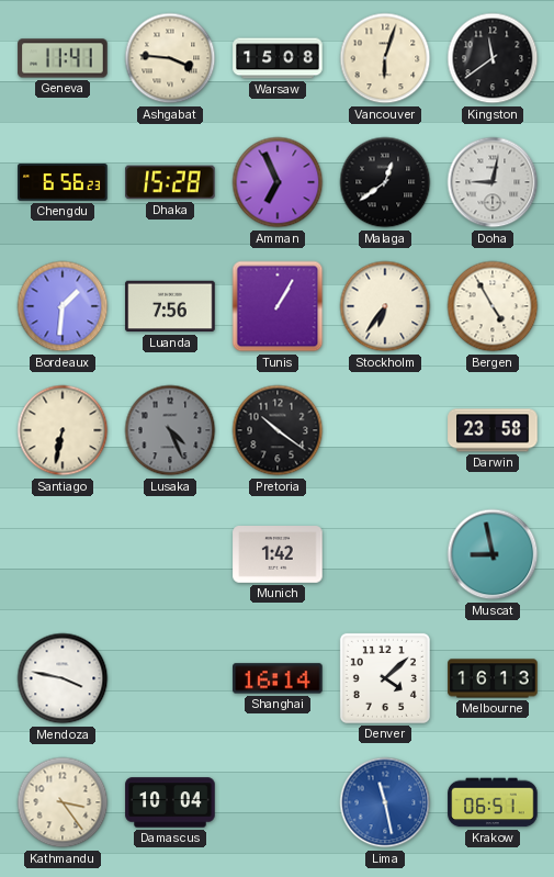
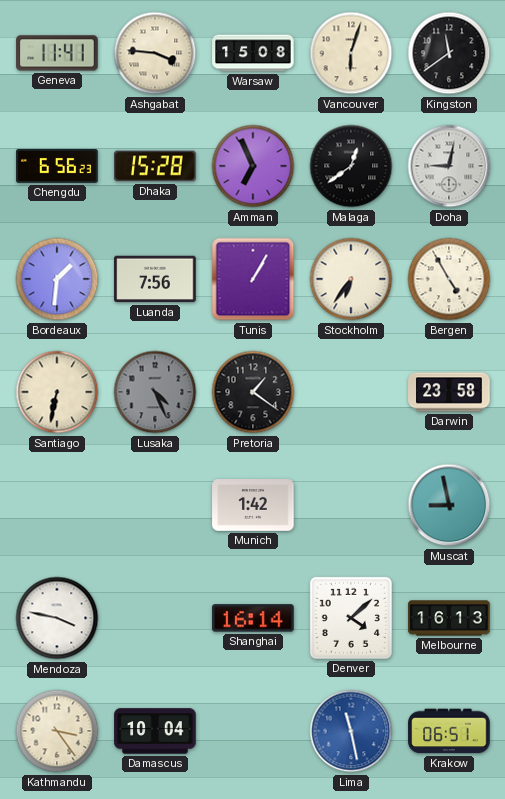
Pretoria: 10:21 -> 1:21
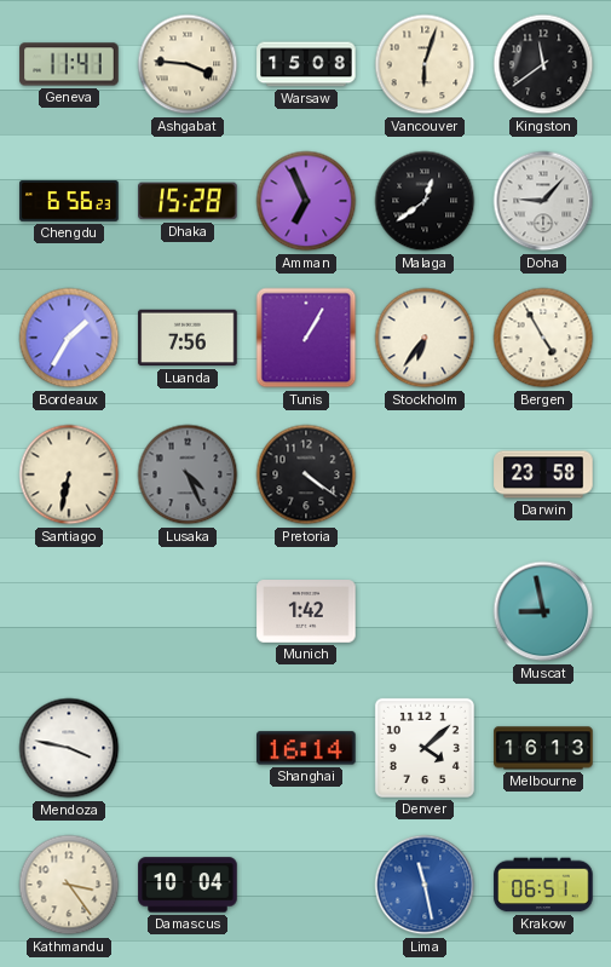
Doha: 9:02 -> 9:07
Bordeaux: 1:31 -> 1:35
Pretoria: 1:21 -> 4:21
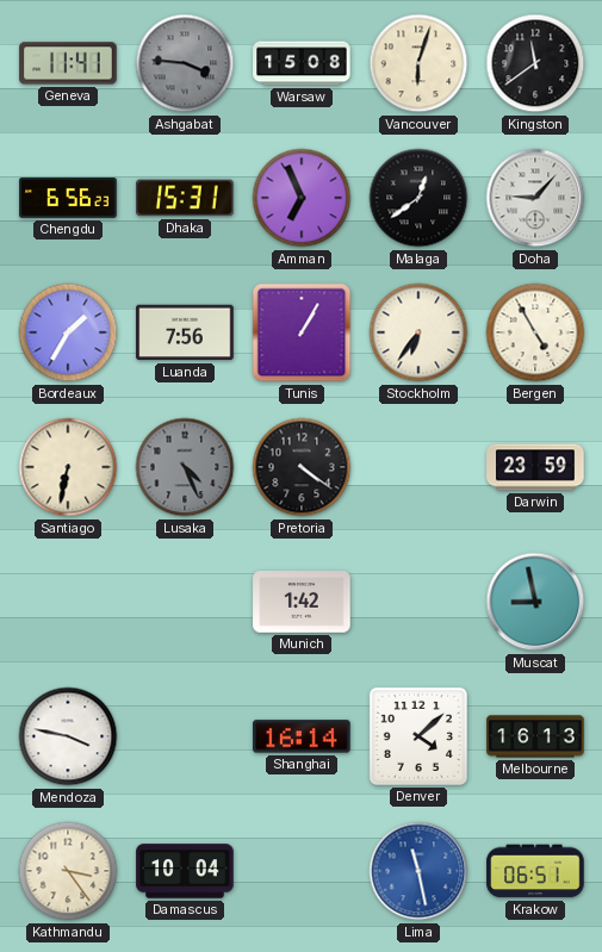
Ashgabat dial: cream -> grey
Dhaka: 15:28 -> 15:31
Darwin: 23:58 -> 23:59
